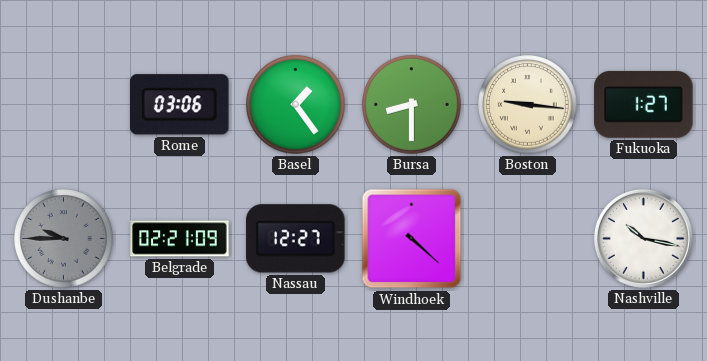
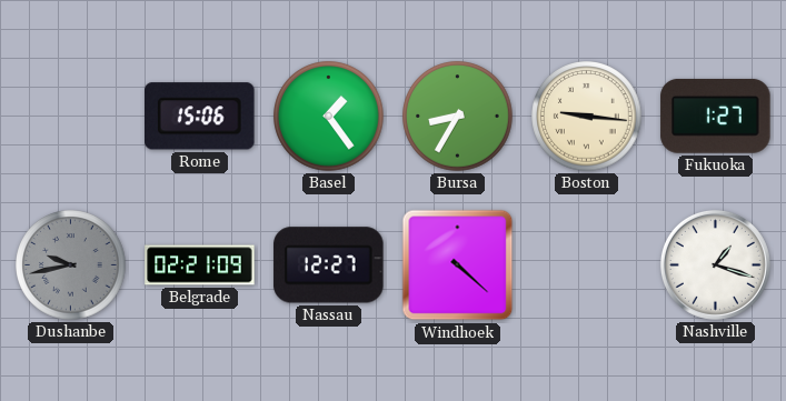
Rome: 03:06 -> 15:06
Bursa: 8:30 -> 8:35
Dushanbe: 9:45 -> 9:43
Nashville: 10:17 -> 1:18
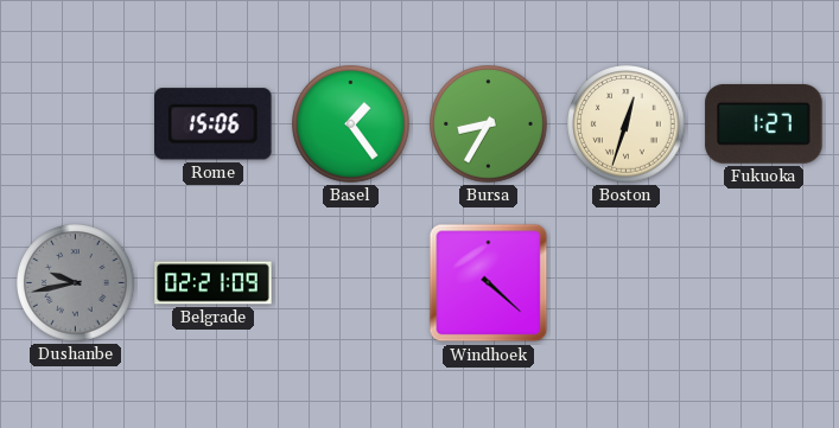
Boston: 9:16 -> 12:33
Nassau: 12:27 -> none
Nashville: 1:18 -> none
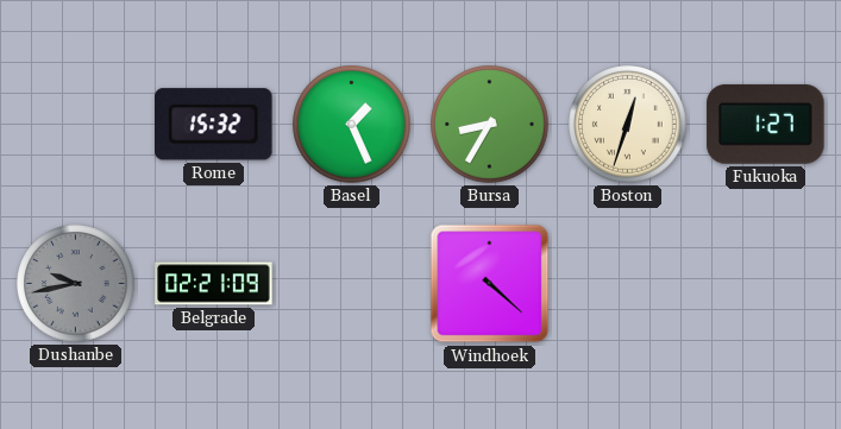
Rome: 15:06 -> 15:32
Basel: 1:24 -> 1:26
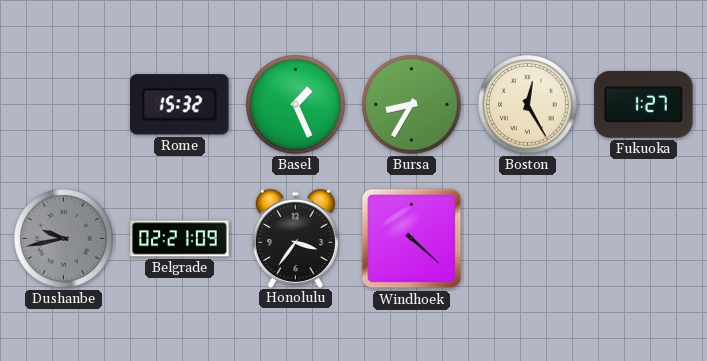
Boston: 12:33 -> 12:25
Honolulu: none -> 3:36
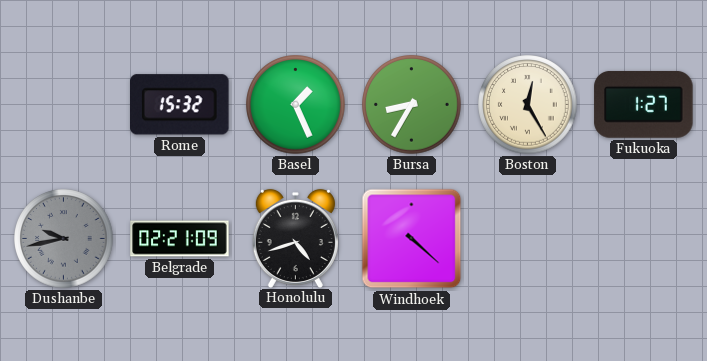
Honolulu: 3:36 -> 4:42
